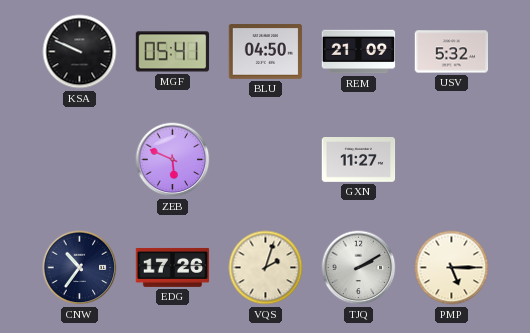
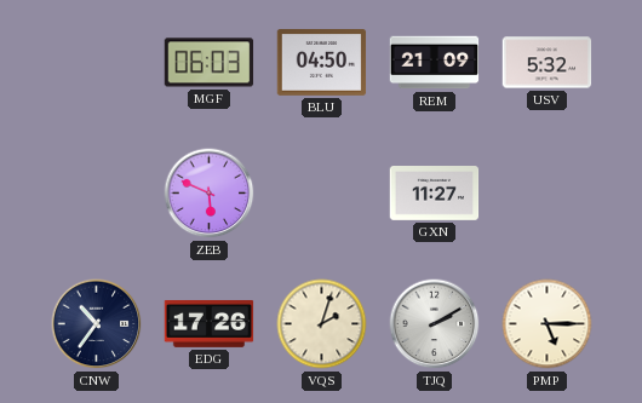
KSA: 9:49 -> none
MGF: 05:41 -> 06:03
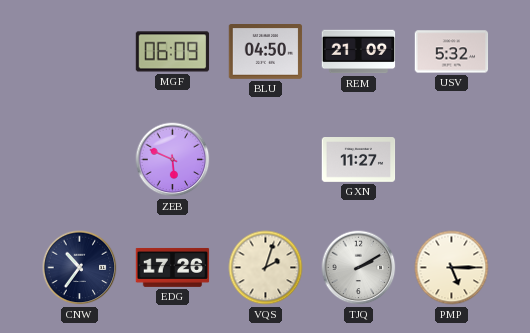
MGF: 06:03 -> 06:09
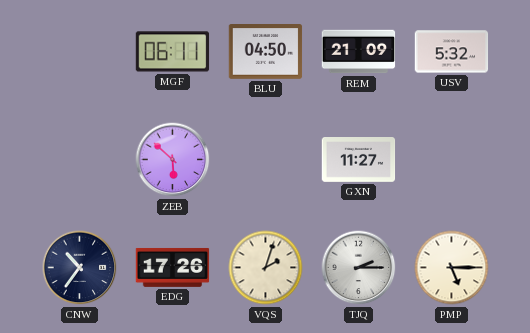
MGF: 06:09 -> 06:11
ZEB: 5:49 -> 5:52
TJQ: 2:10 -> 2:15
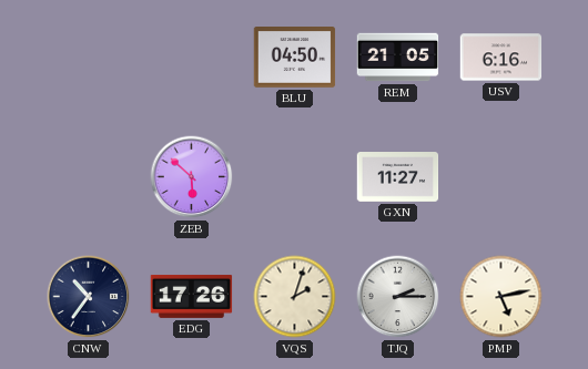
MGF: 06:11 -> none
REM: 21:09 -> 21:05
USV: 5:32 -> 6:16
PMP: 5:15 -> 5:13
